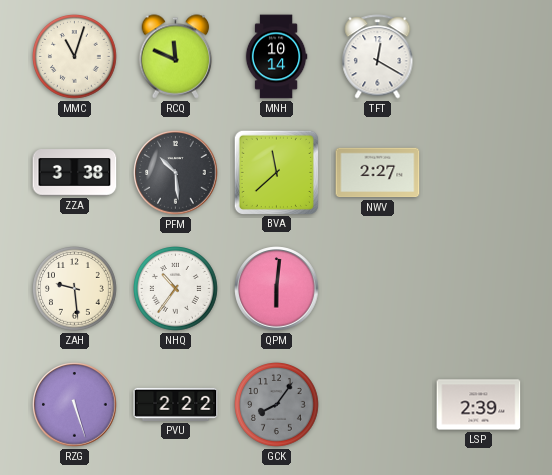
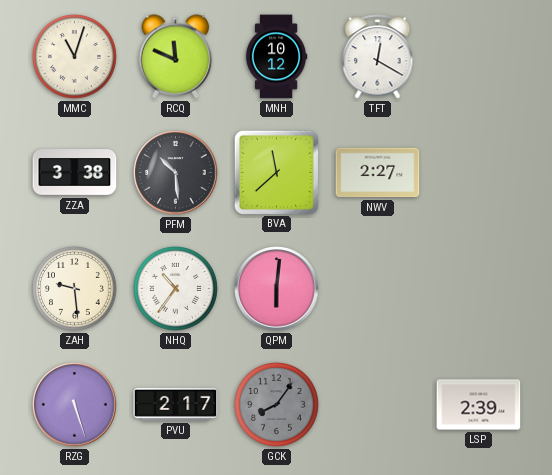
MNH: 10:14 -> 10:12
PVU: 2:22 -> 2:17
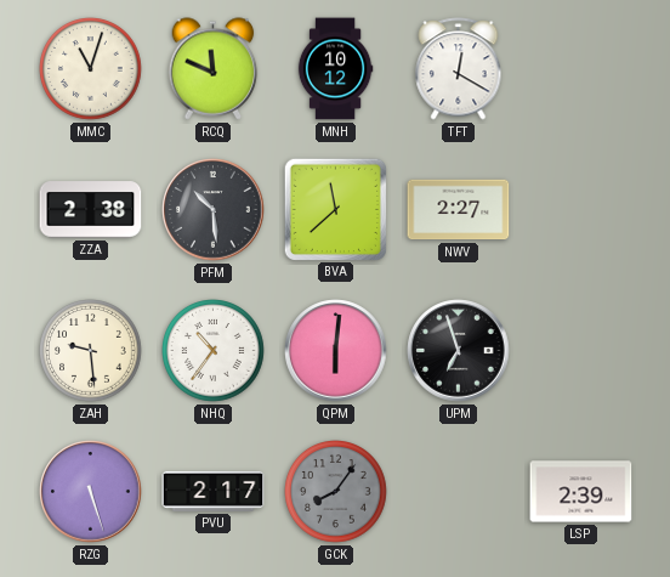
ZZA: 3:38 -> 2:38
UPM: none -> 6:57
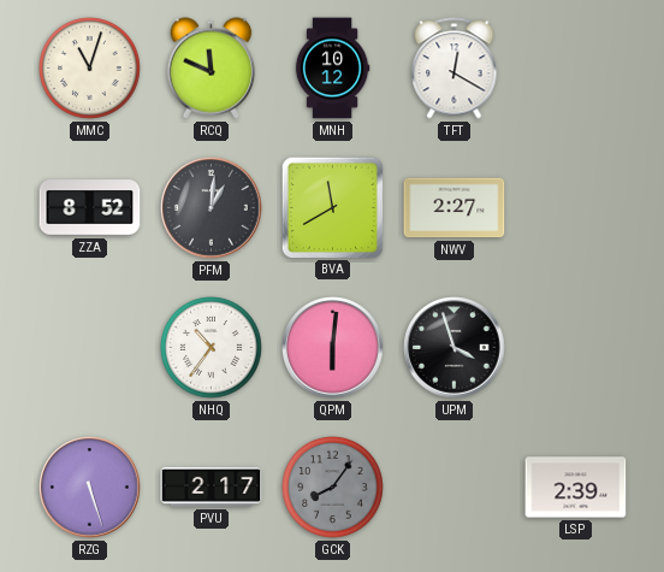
ZZA: 2:38 -> 8:52
PFM: 10:29 -> 1:01
BVA: 11:38 -> 11:40
ZAH: 9:29 -> none
UPM: 6:57 -> 3:57
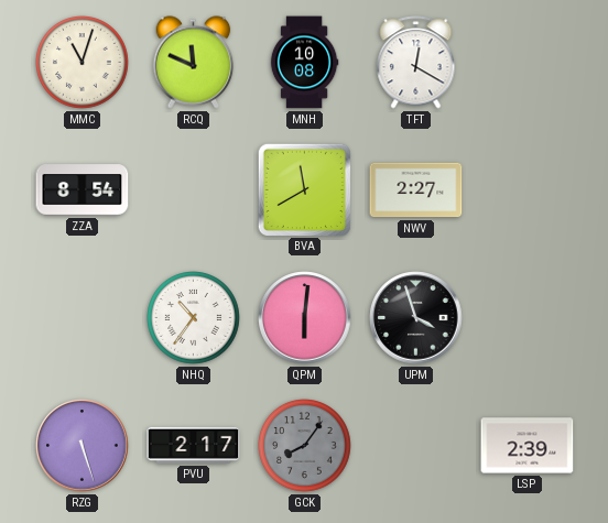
MNH: 10:12 -> 10:08
ZZA: 8:52 -> 8:54
PFM: 1:01 -> none
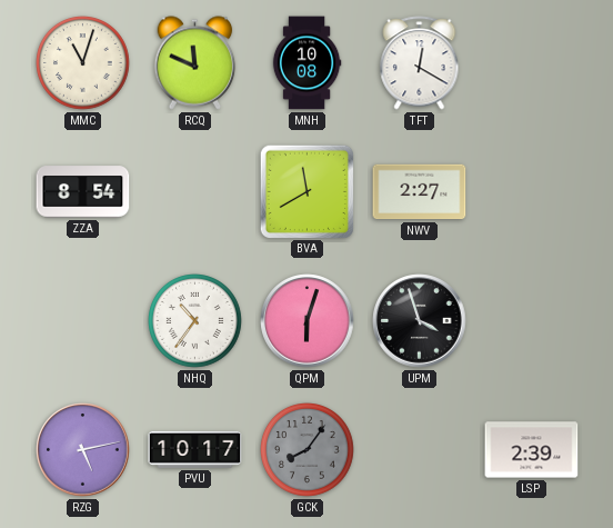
QPM: 6:01 -> 6:03
RZG: 5:27 -> 5:13
PVU: 2:17 -> 10:17
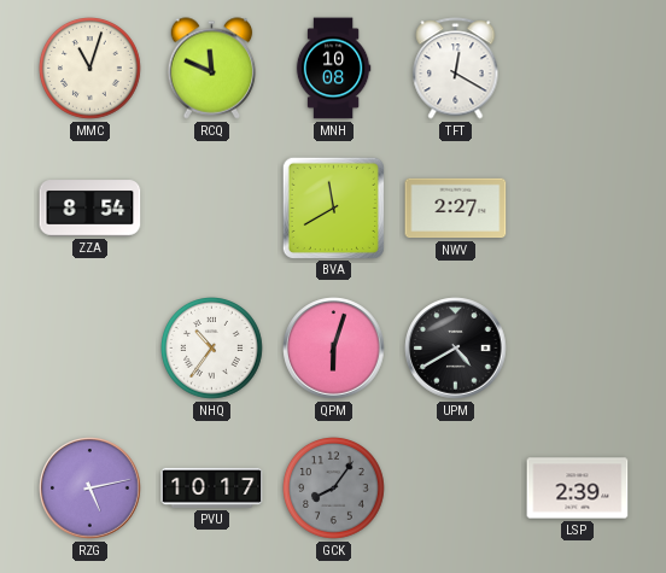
UPM: 3:57 -> 4:40
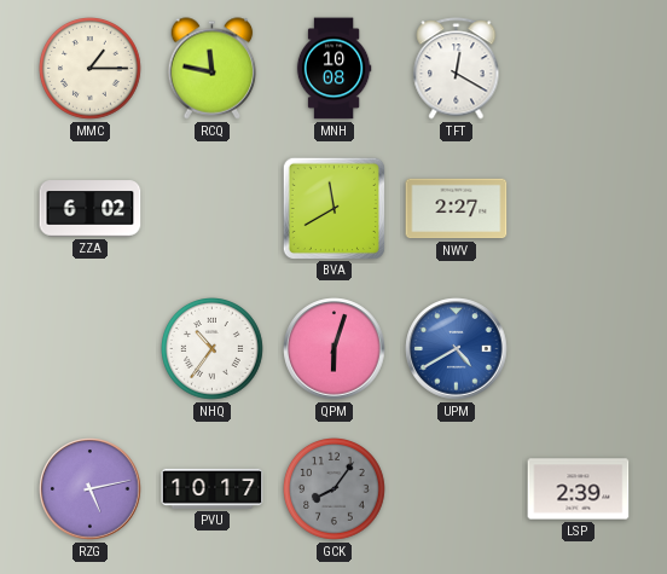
MMC: 11:03 -> 1:15
RCQ: 11:49 -> 11:47
ZZA: 8:54 -> 6:02
UPM dial: black -> blue
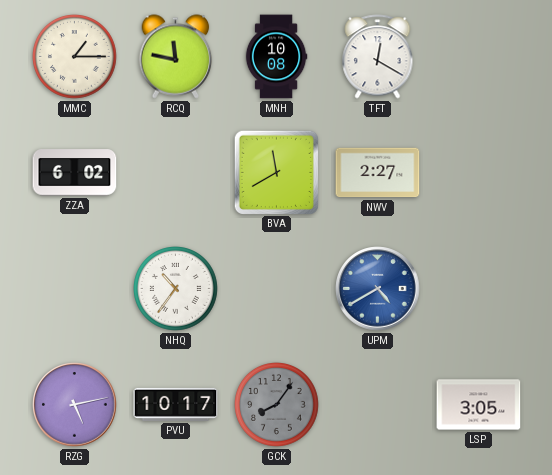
QPM: 6:03 -> none
LSP: 2:39 -> 3:05
